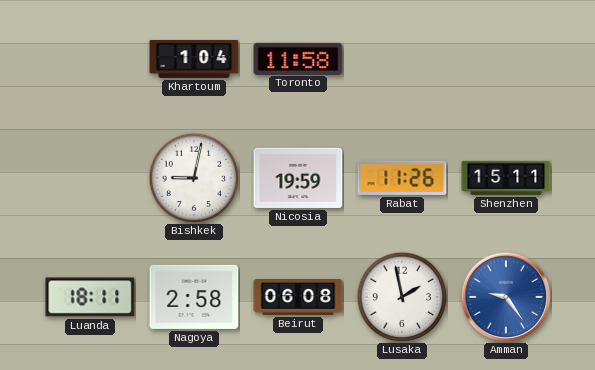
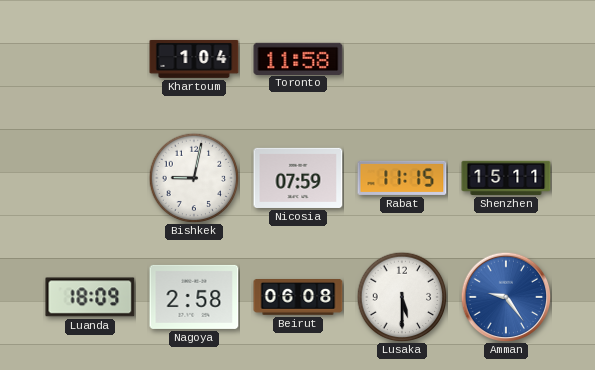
Nicosia: 19:59 -> 07:59
Rabat: 11:26 -> 11:15
Luanda: 18:11 -> 18:09
Lusaka: 1:58 -> 5:30
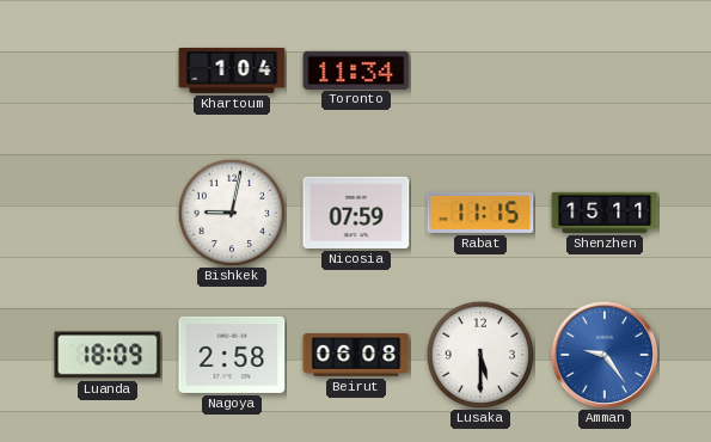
Toronto: 11:58 -> 11:34
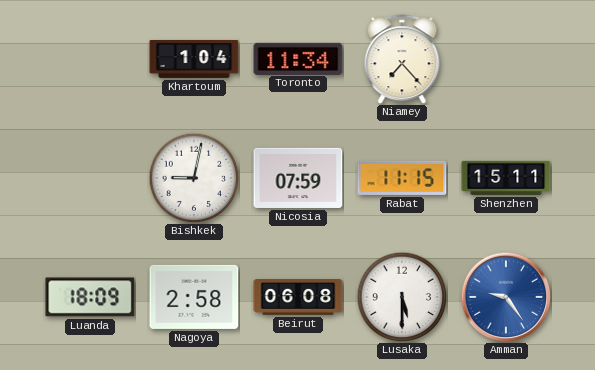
Niamey: none -> 7:23
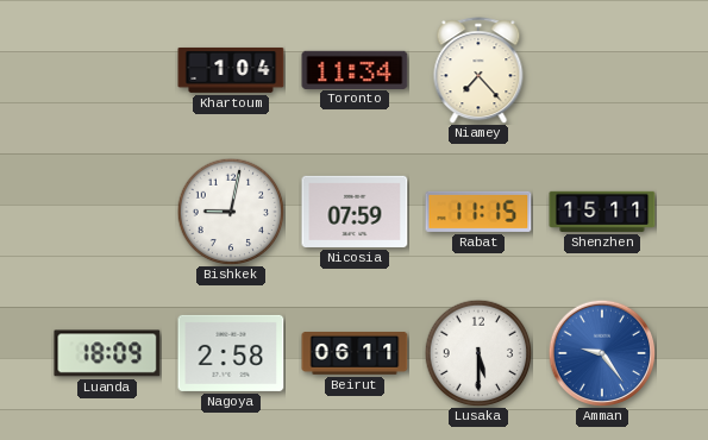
Beirut: 06:08 -> 06:11
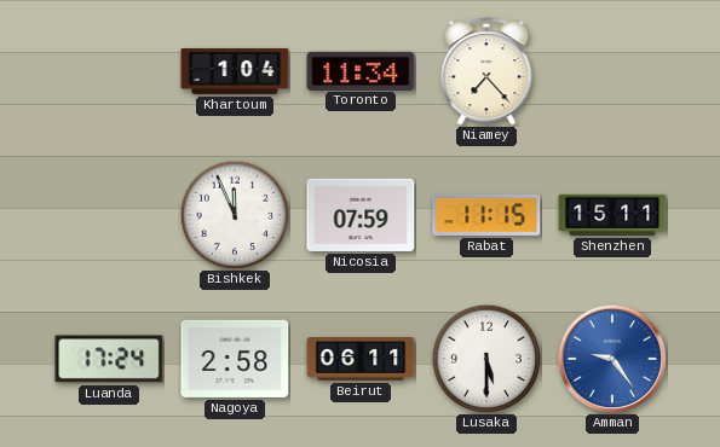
Bishkek: 9:02 -> 11:56
Luanda: 18:09 -> 17:24
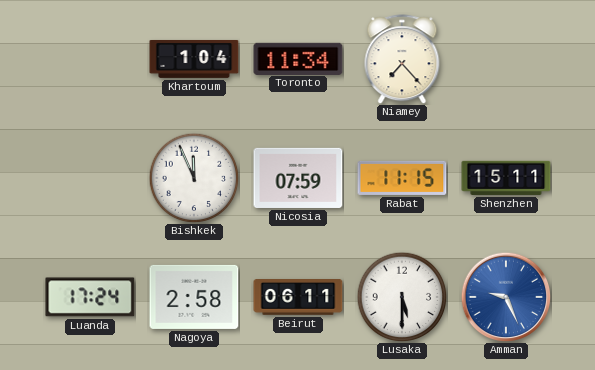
Amman: 9:24 -> 9:26
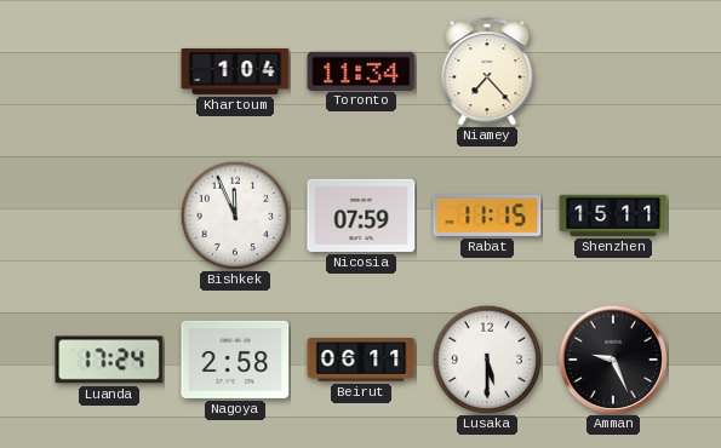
Amman dial: blue -> black
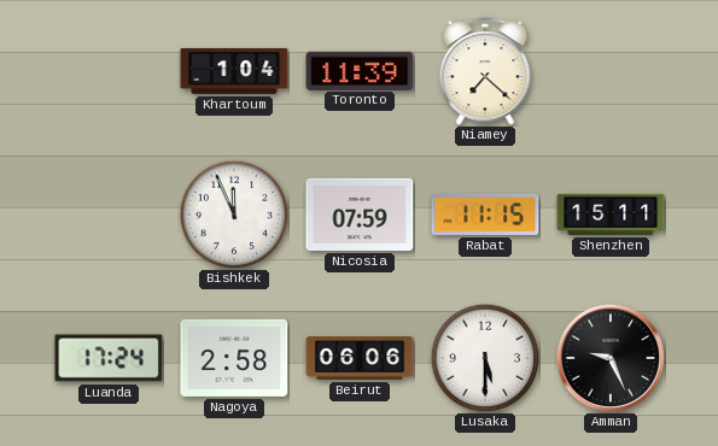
Toronto: 11:34 -> 11:39
Niamey: 7:23 -> 7:22
Beirut: 06:11 -> 06:06
